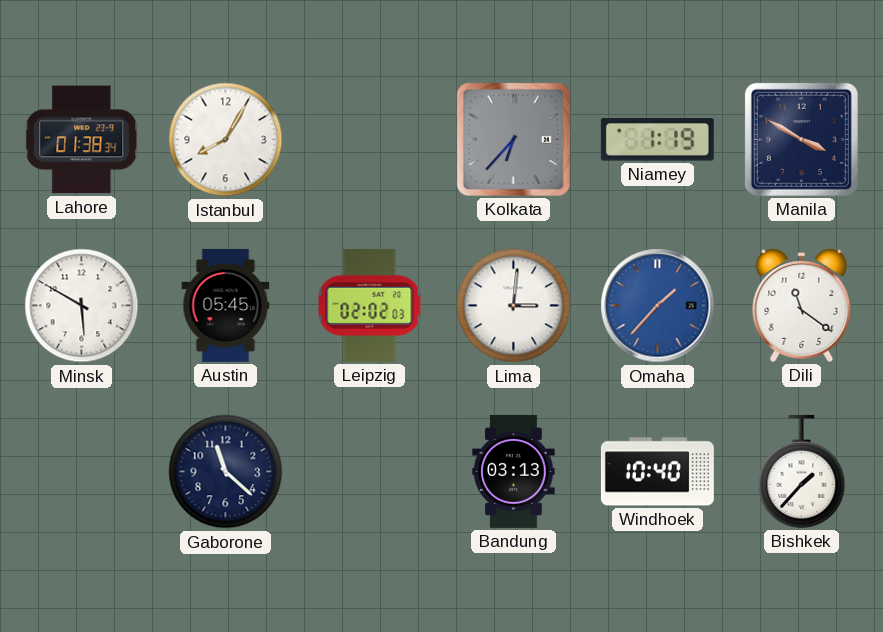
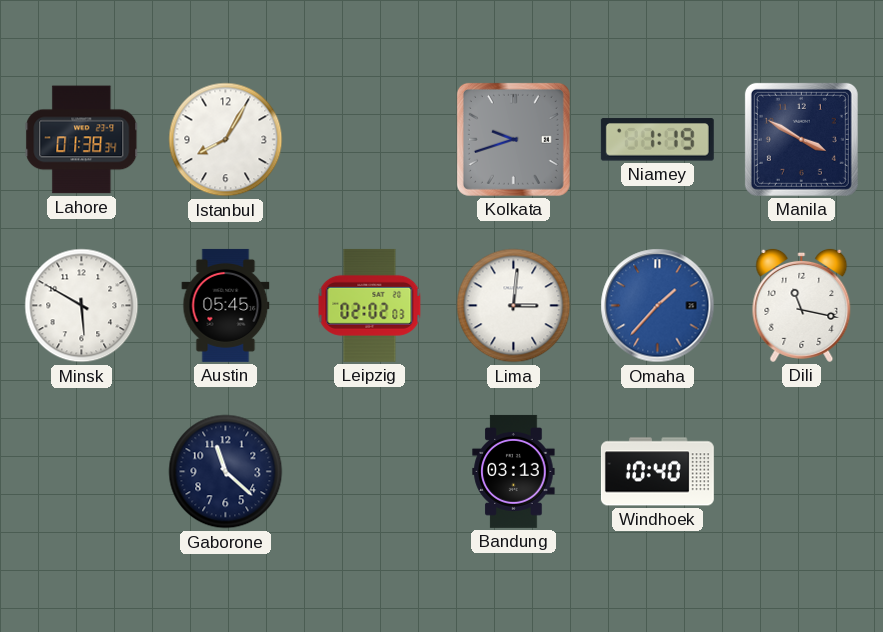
Kolkata: 6:37 -> 9:42
Dili: 11:21 -> 11:17
Bishkek: 1:37 -> none
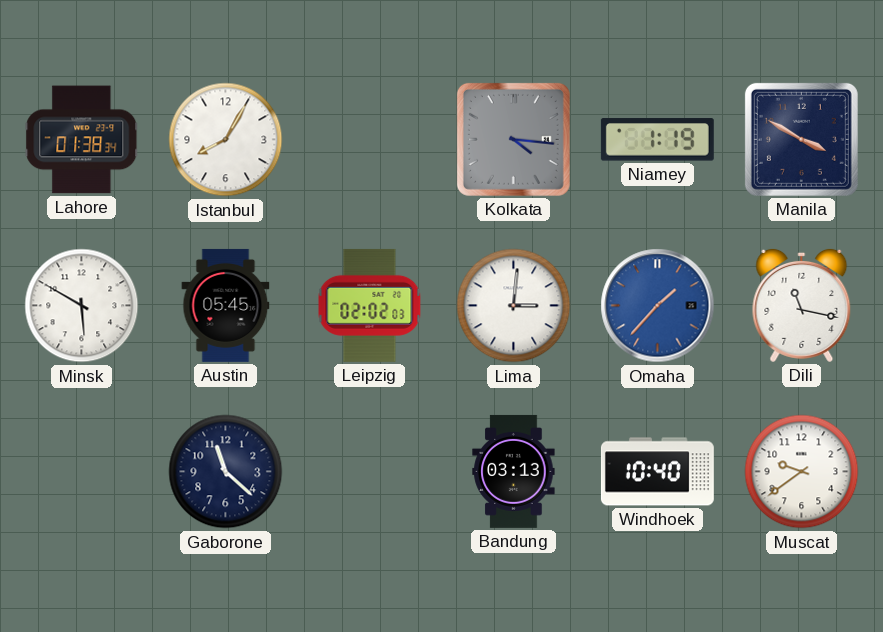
Kolkata: 9:42 -> 4:16
Muscat: none -> 9:39
